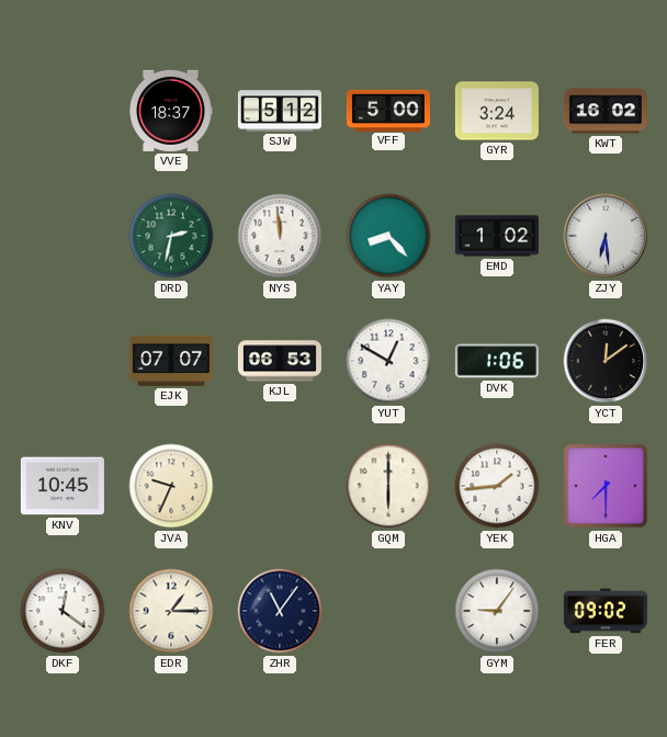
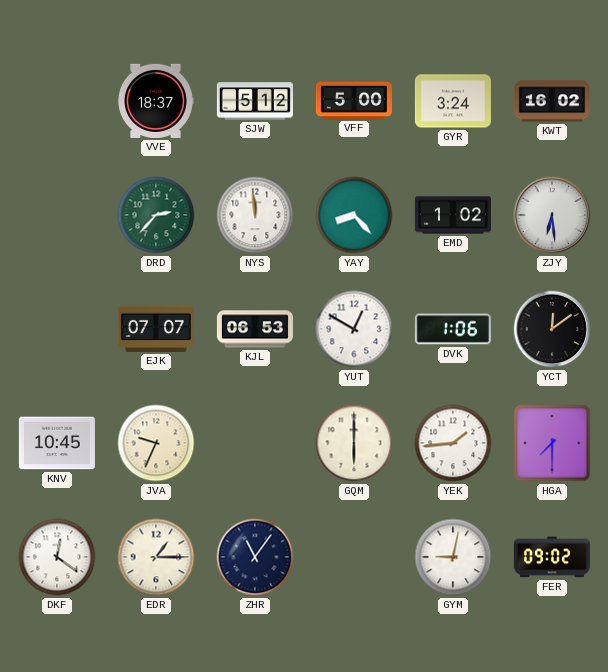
DRD: 2:32 -> 2:37
GYM: 9:06 -> 9:02
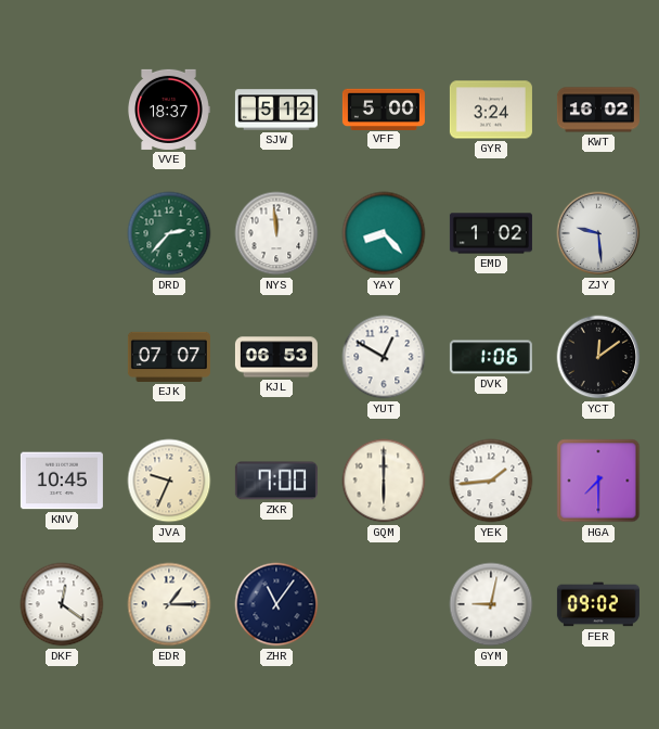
ZJY: 6:29 -> 9:29
ZKR: none -> 7:00
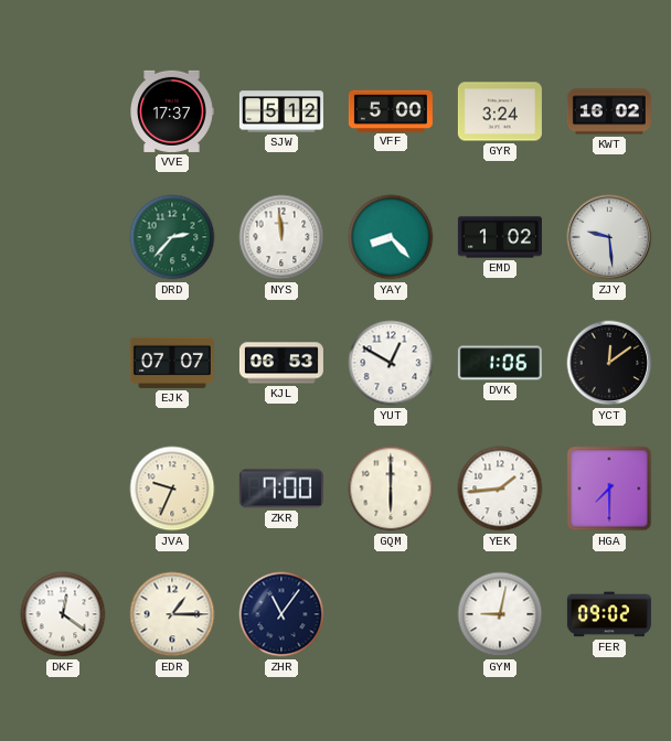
VVE: 18:37 -> 17:37
KNV: 10:45 -> none
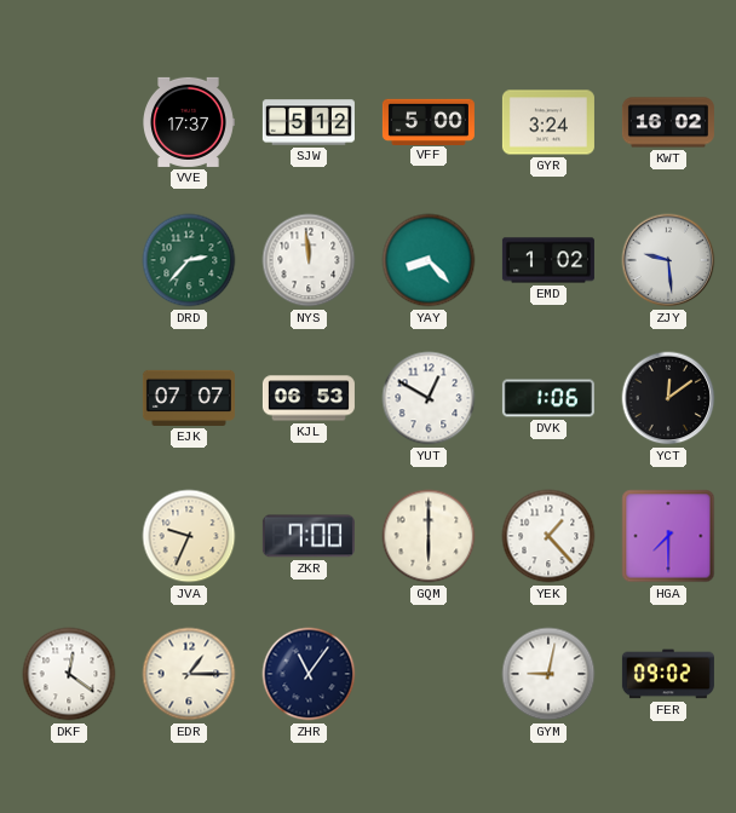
YEK: 1:44 -> 1:23
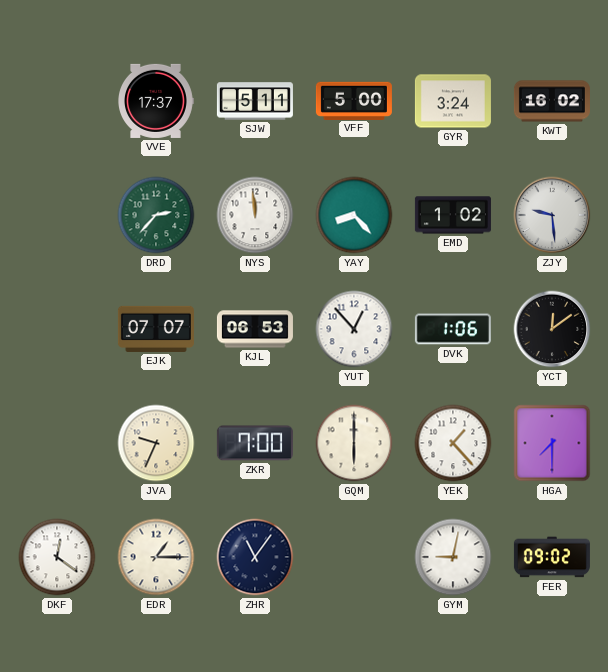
SJW: 5:12 -> 5:11
YUT: 12:50 -> 12:53
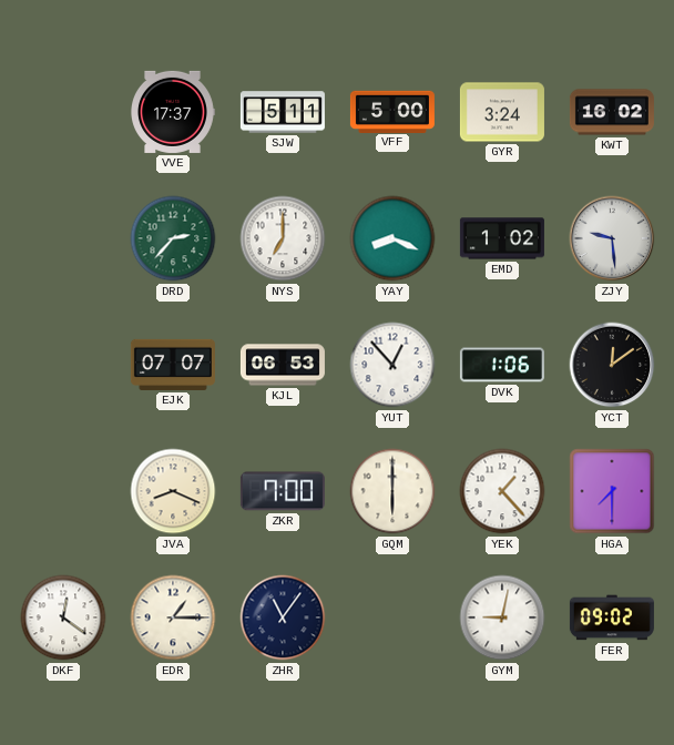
NYS: 11:59 -> 7:00
YAY: 8:23 -> 8:19
JVA: 9:34 -> 8:19
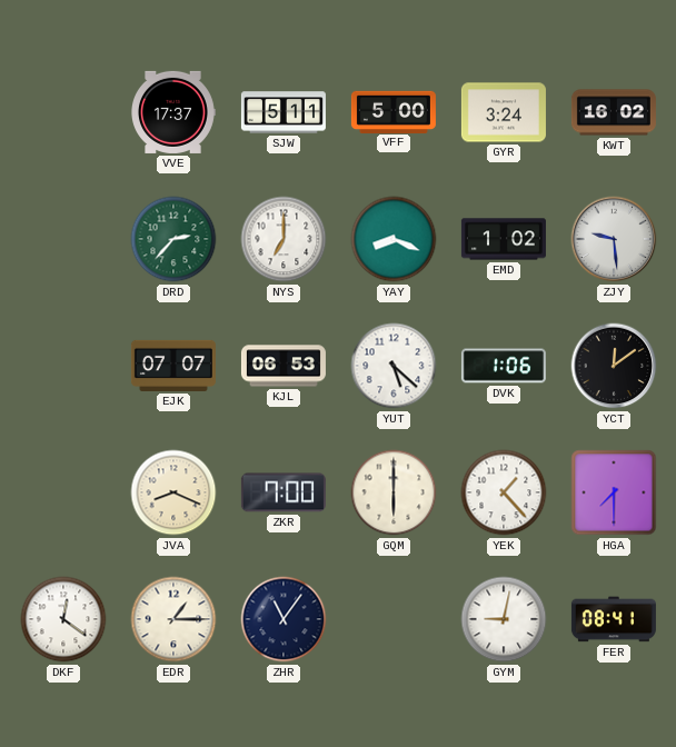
YUT: 12:53 -> 5:22
FER: 09:02 -> 08:41
